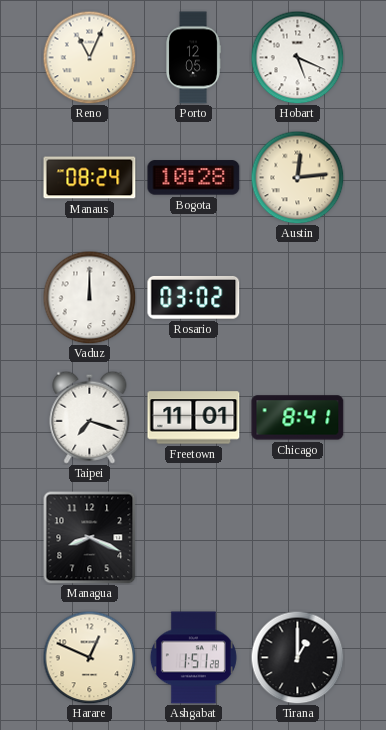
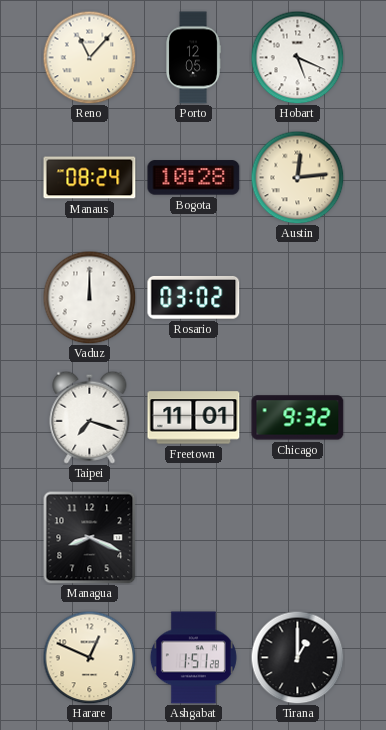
Reno: 11:04 -> 11:07
Chicago: 8:41 -> 9:32
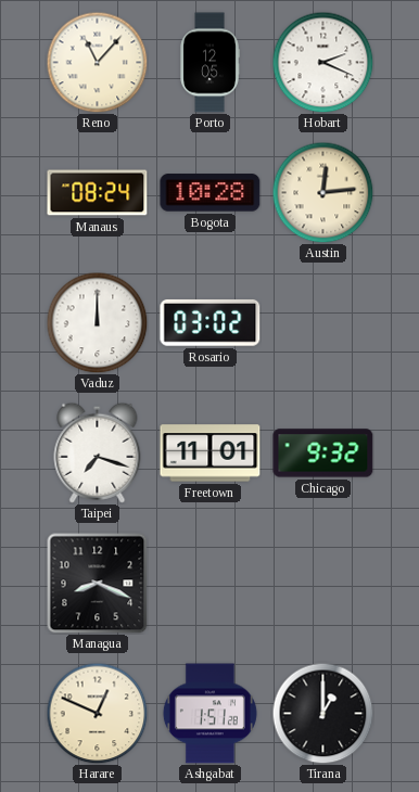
Hobart: 5:19 -> 2:19
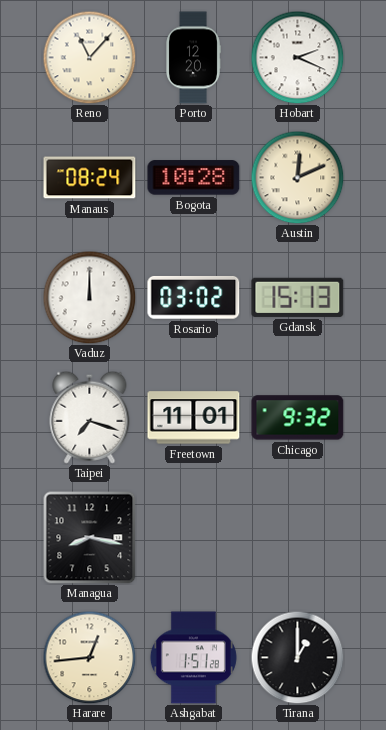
Porto: 12:05 -> 12:20
Austin: 12:14 -> 12:11
Gdansk: none -> 15:13
Managua: 8:19 -> 8:17
Harare: 12:49 -> 12:44
